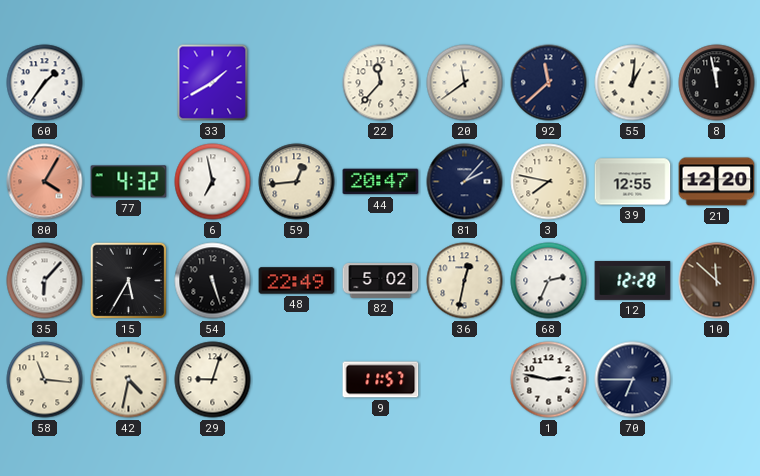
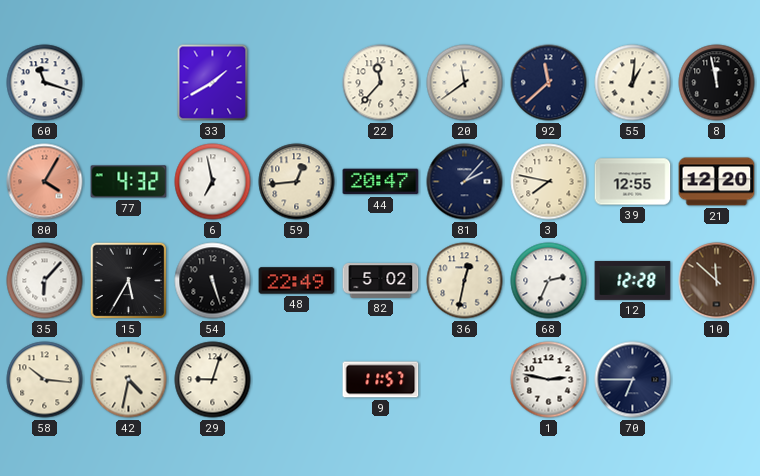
60: 1:36 -> 11:18
58: 11:16 -> 10:16
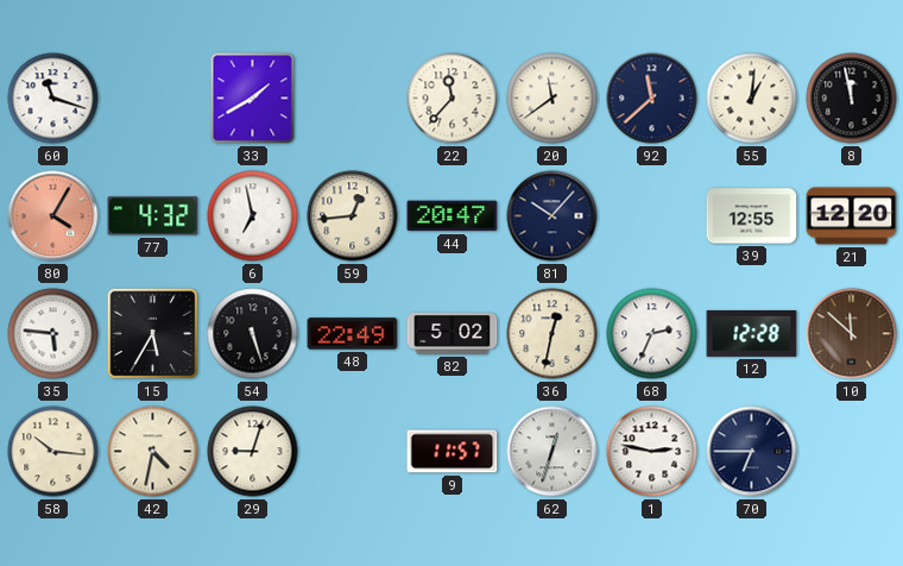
81: 2:07 -> 10:07
3: 7:47 -> none
35: 6:07 -> 5:46
62: none -> 12:33
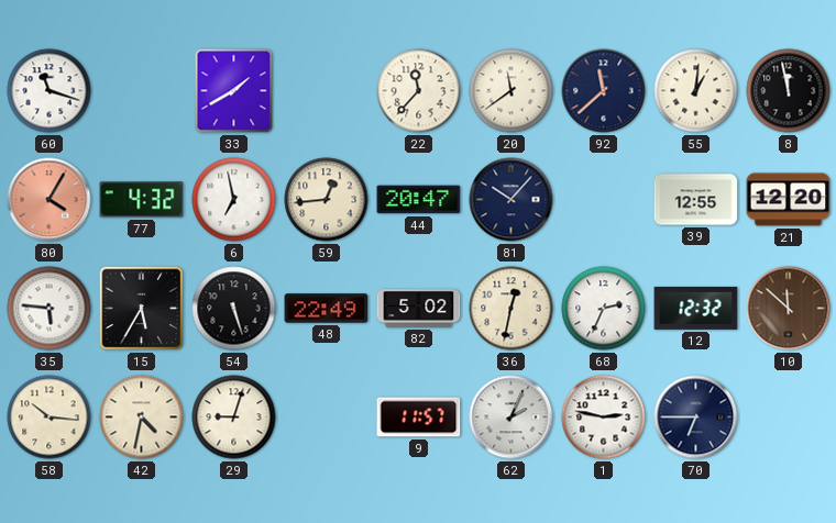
12: 12:28 -> 12:32
62: 12:33 -> 2:04
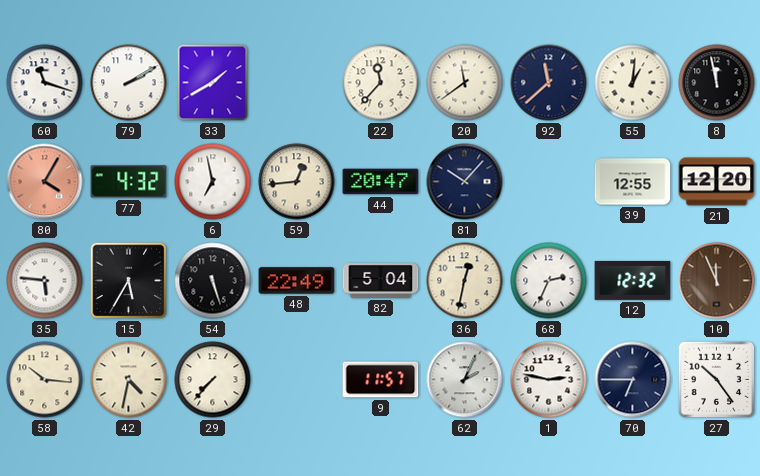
79: none -> 2:10
82: 5:02 -> 5:04
10: 11:52 -> 11:56
29: 9:03 -> 7:37
27: none -> 10:24
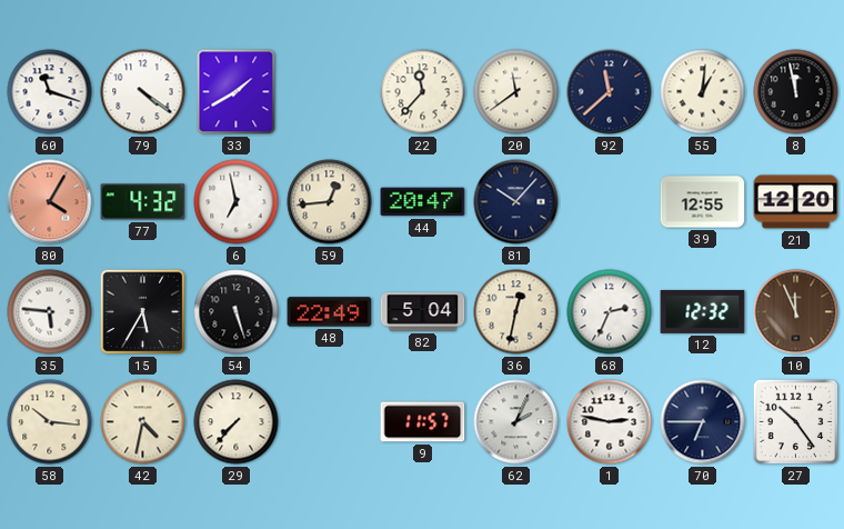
79: 2:10 -> 4:21
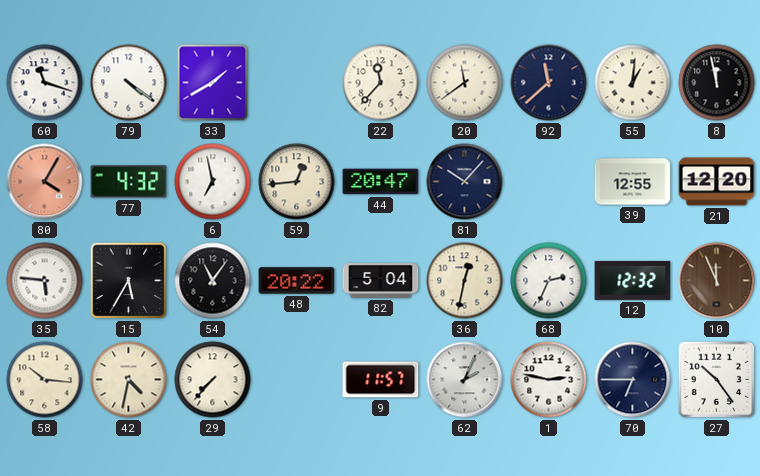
54: 5:27 -> 11:06
48: 22:49 -> 20:22
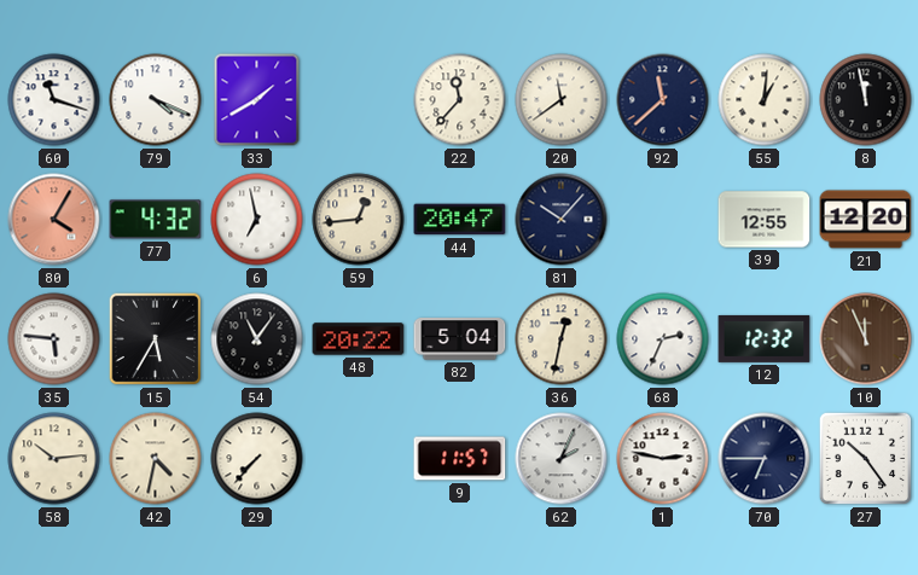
79: 4:21 -> 4:19
58: 10:16 -> 10:14
